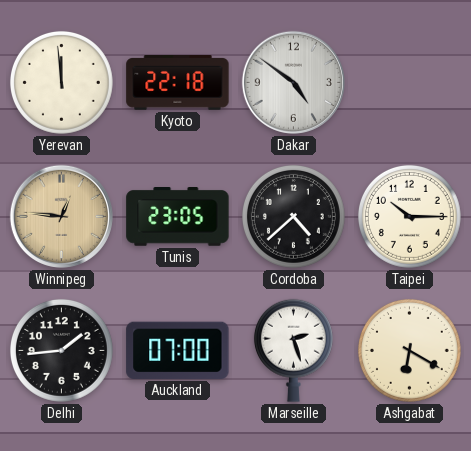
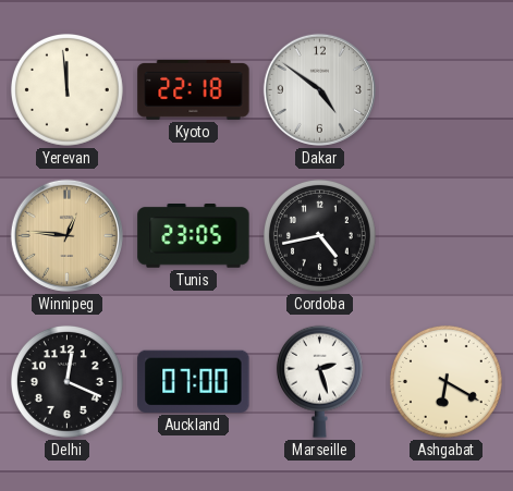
Cordoba: 4:38 -> 4:43
Taipei: 10:15 -> none
Delhi: 1:44 -> 12:19
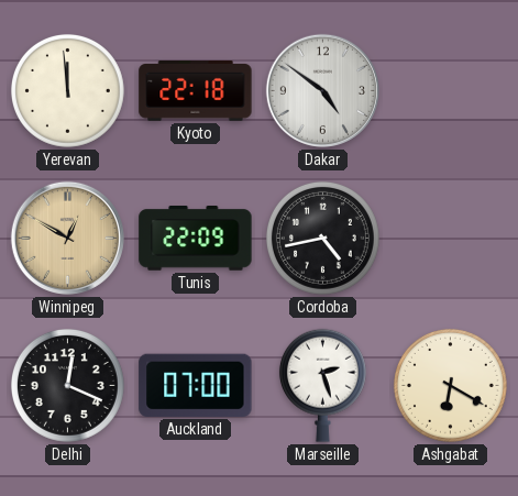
Winnipeg: 12:46 -> 12:50
Tunis: 23:05 -> 22:09
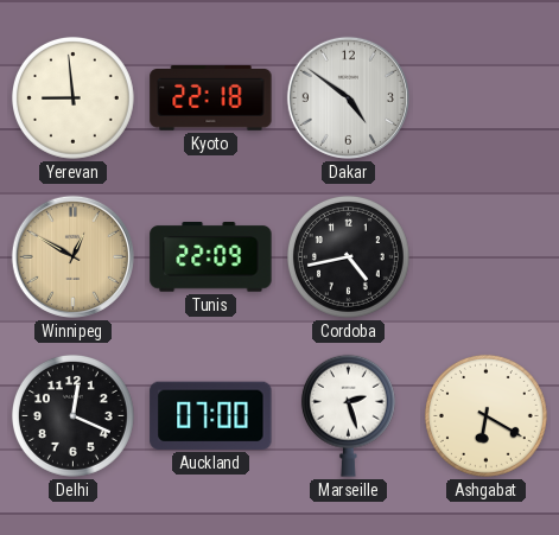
Yerevan: 11:59 -> 8:59
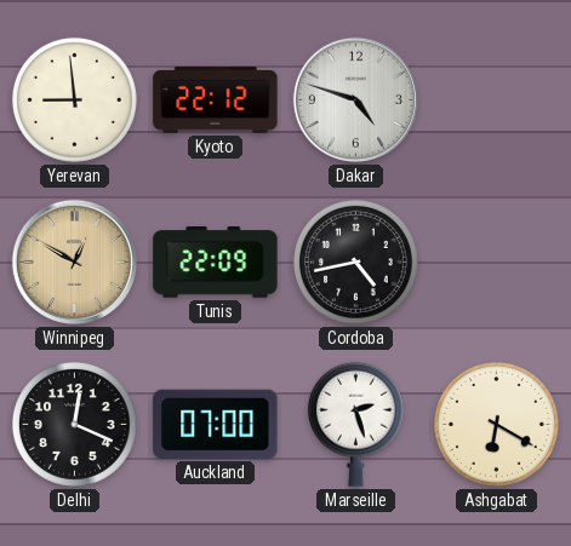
Kyoto: 22:18 -> 22:12
Dakar: 4:51 -> 4:48
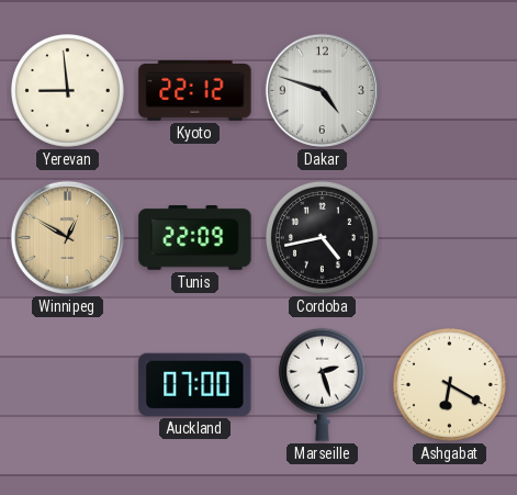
Delhi: 12:19 -> none
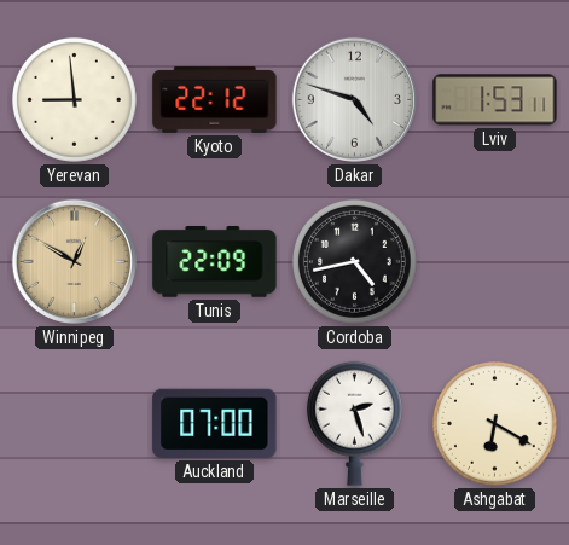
Lviv: none -> 1:53
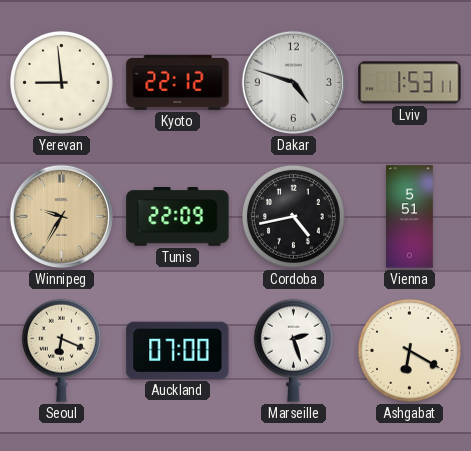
Winnipeg: 12:50 -> 9:35
Vienna: none -> 5:51
Seoul: none -> 6:19
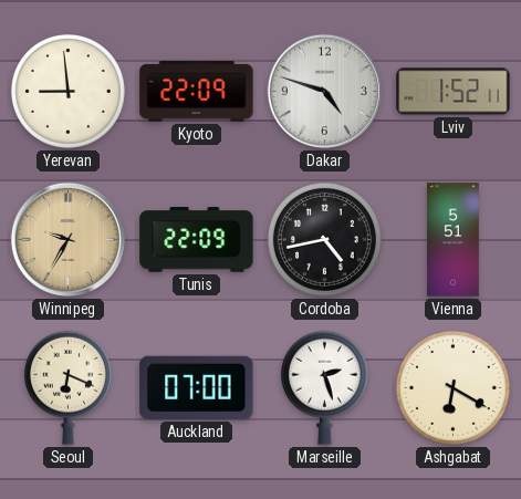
Kyoto: 22:12 -> 22:09
Lviv: 1:53 -> 1:52
